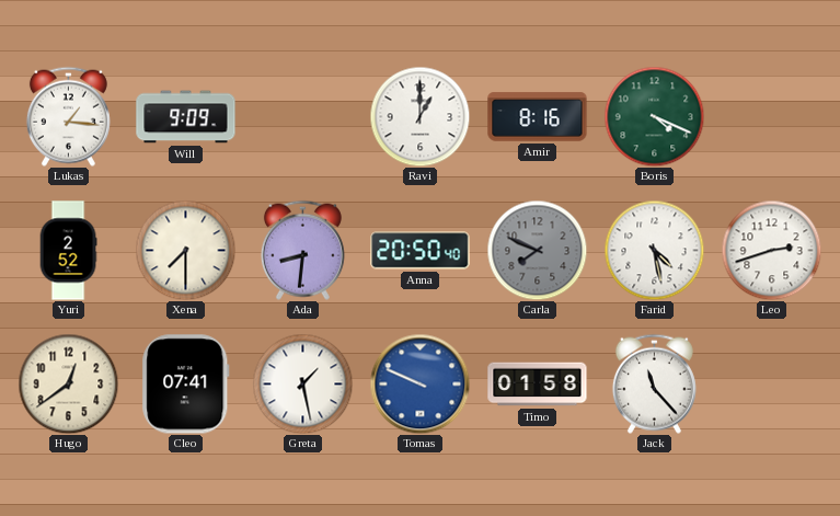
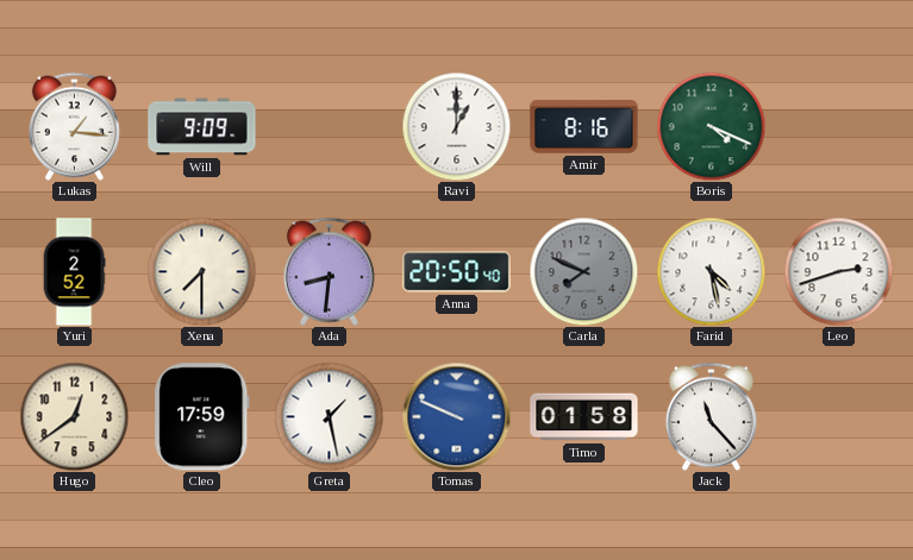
Cleo: 07:41 -> 17:59
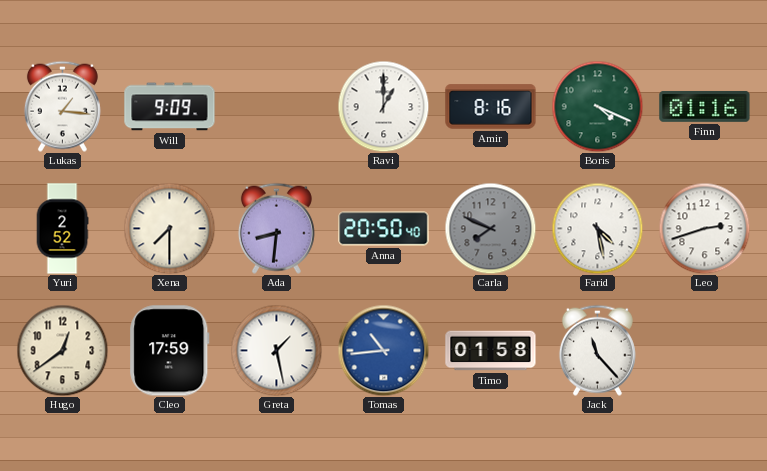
Finn: none -> 01:16
Tomas: 9:49 -> 10:44
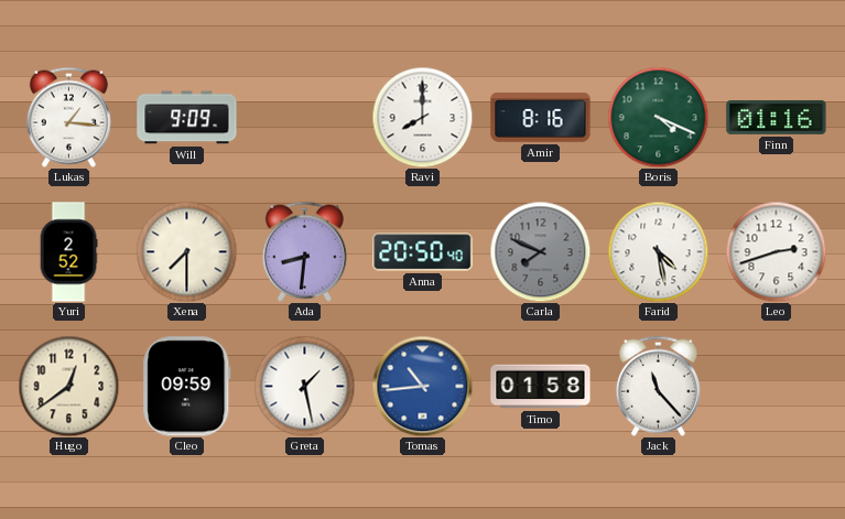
Ravi: 1:00 -> 8:00
Cleo: 17:59 -> 09:59
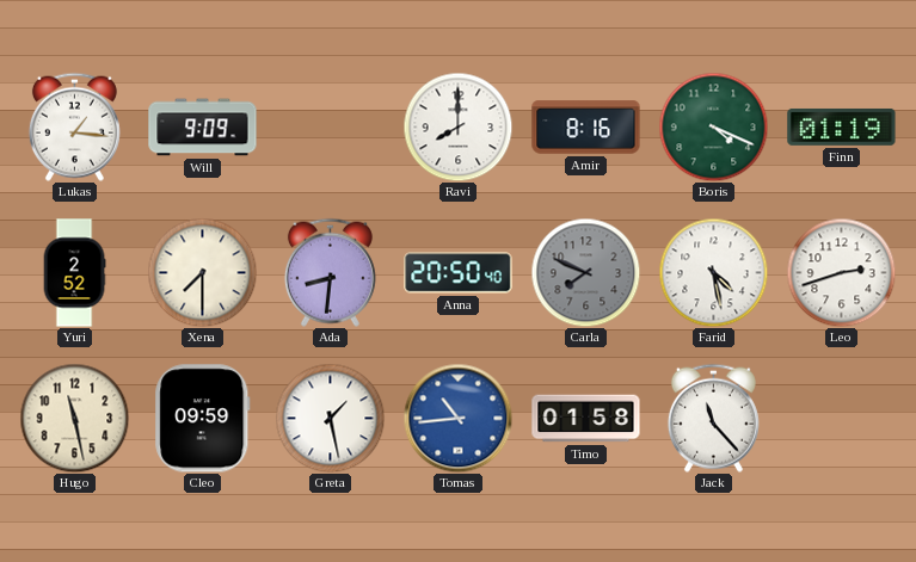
Finn: 01:16 -> 01:19
Hugo: 12:39 -> 11:28
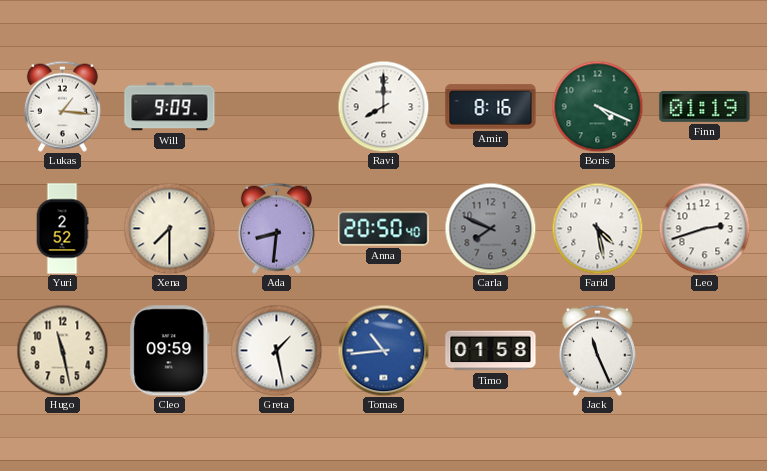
Jack: 11:23 -> 11:26
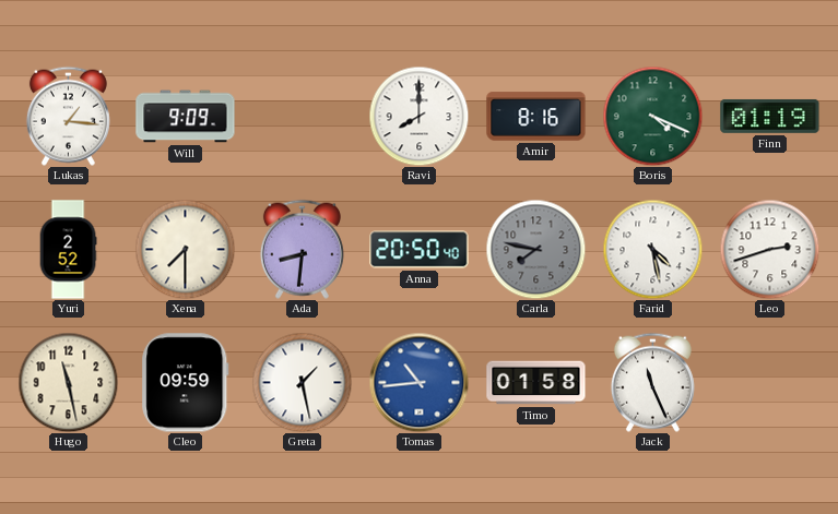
Carla: 7:49 -> 7:47
